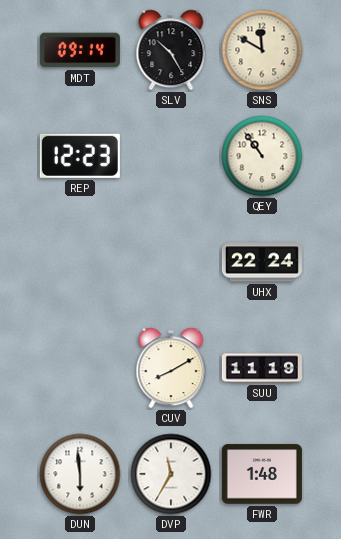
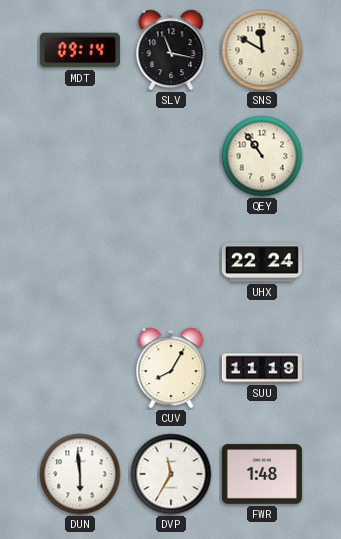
SLV: 10:25 -> 11:17
REP: 12:23 -> none
CUV: 8:10 -> 8:05
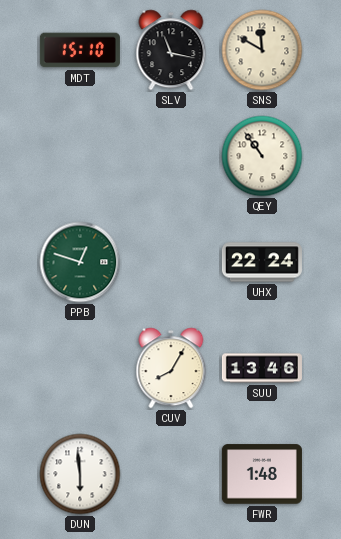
MDT: 09:14 -> 15:10
PPB: none -> 12:48
SUU: 11:19 -> 13:46
DVP: 11:35 -> none
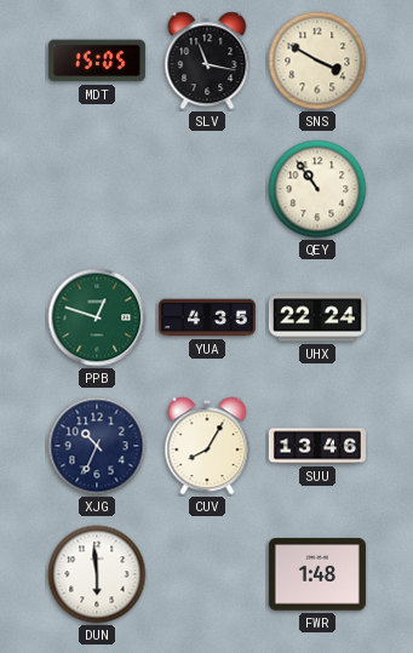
MDT: 15:10 -> 15:05
SNS: 11:50 -> 3:50
YUA: none -> 4:35
XJG: none -> 10:34
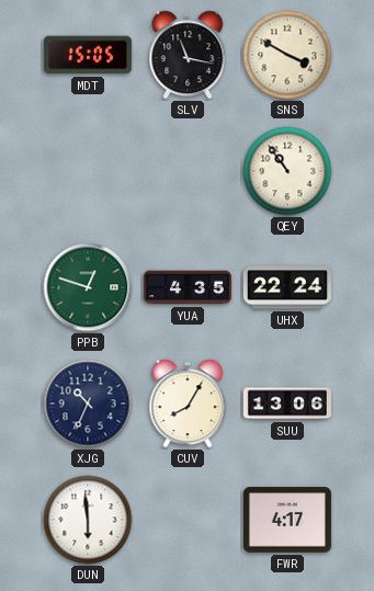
SUU: 13:46 -> 13:06
FWR: 1:48 -> 4:17
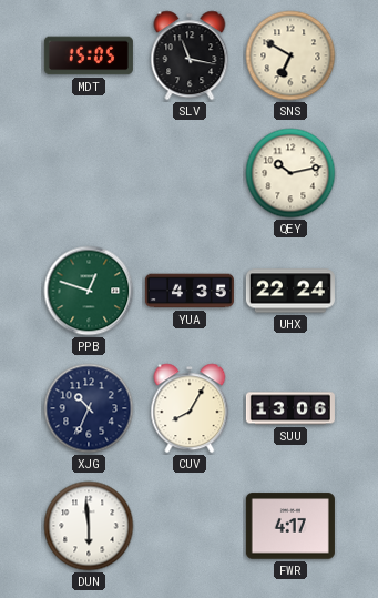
SNS: 3:50 -> 6:50
QEY: 10:54 -> 10:13
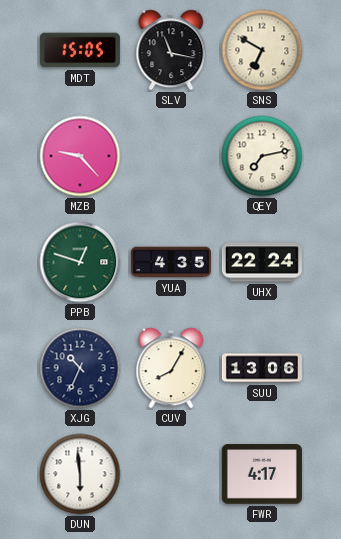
MZB: none -> 9:23
QEY: 10:13 -> 7:13
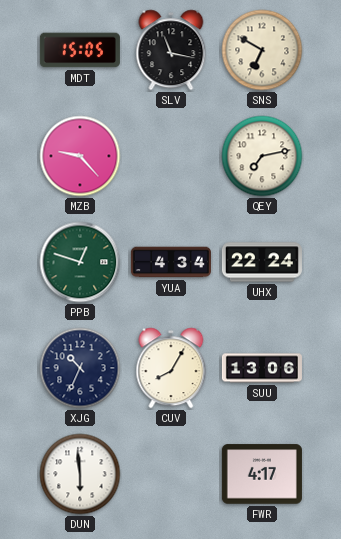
YUA: 4:35 -> 4:34
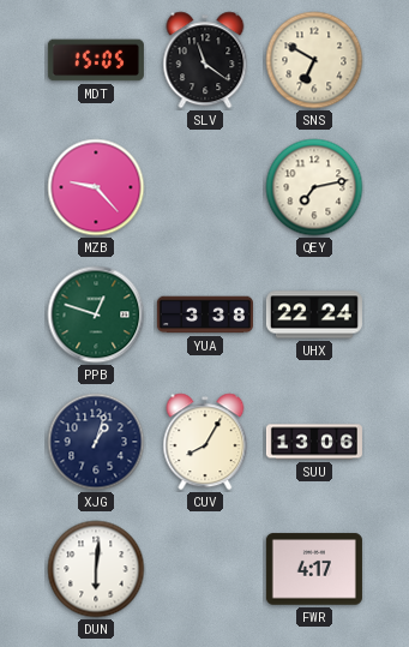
SLV: 11:17 -> 11:21
YUA: 4:34 -> 3:38
XJG: 10:34 -> 1:03
DUN: 5:59 -> 6:01
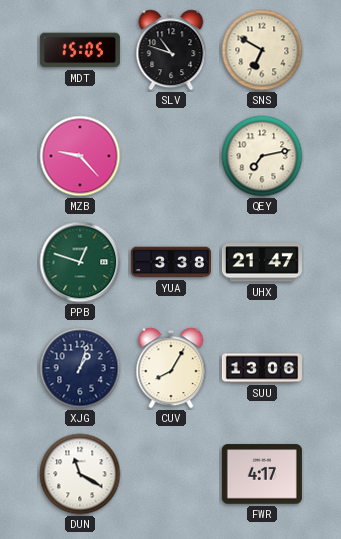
SLV: 11:21 -> 10:48
UHX: 22:24 -> 21:47
DUN: 6:01 -> 11:20
